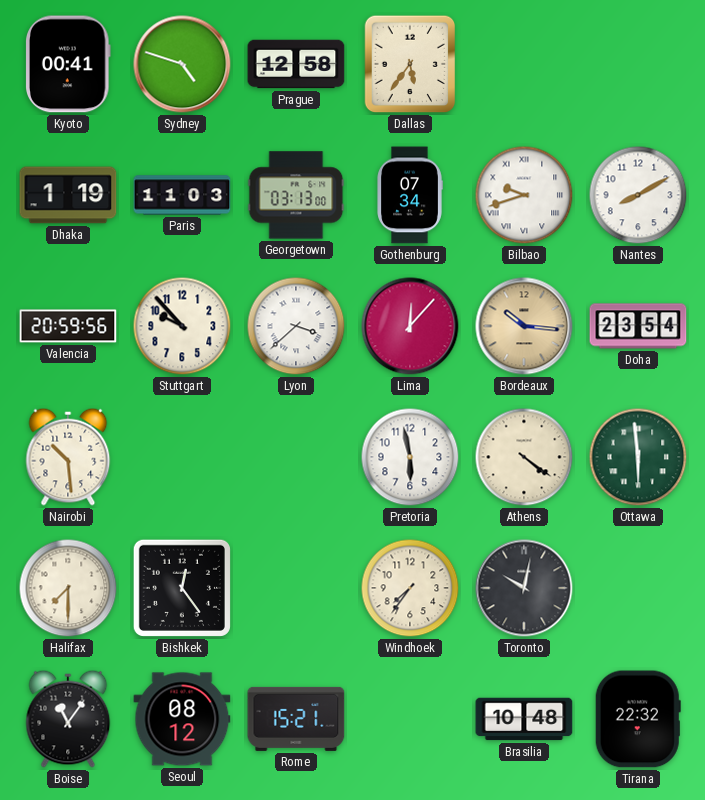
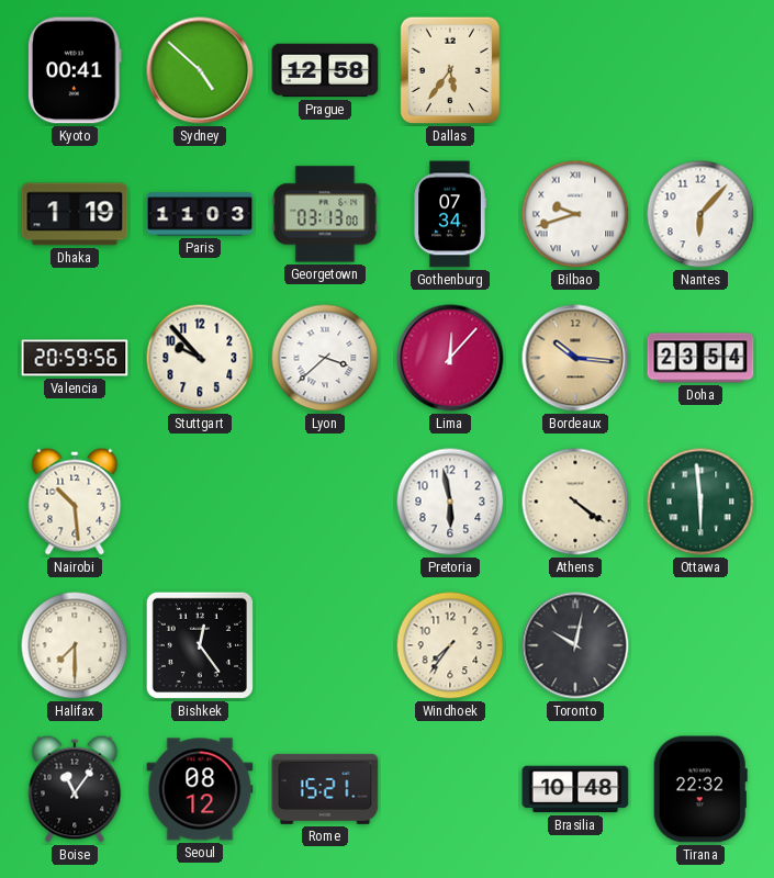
Sydney: 4:48 -> 4:52
Nantes: 8:10 -> 6:07
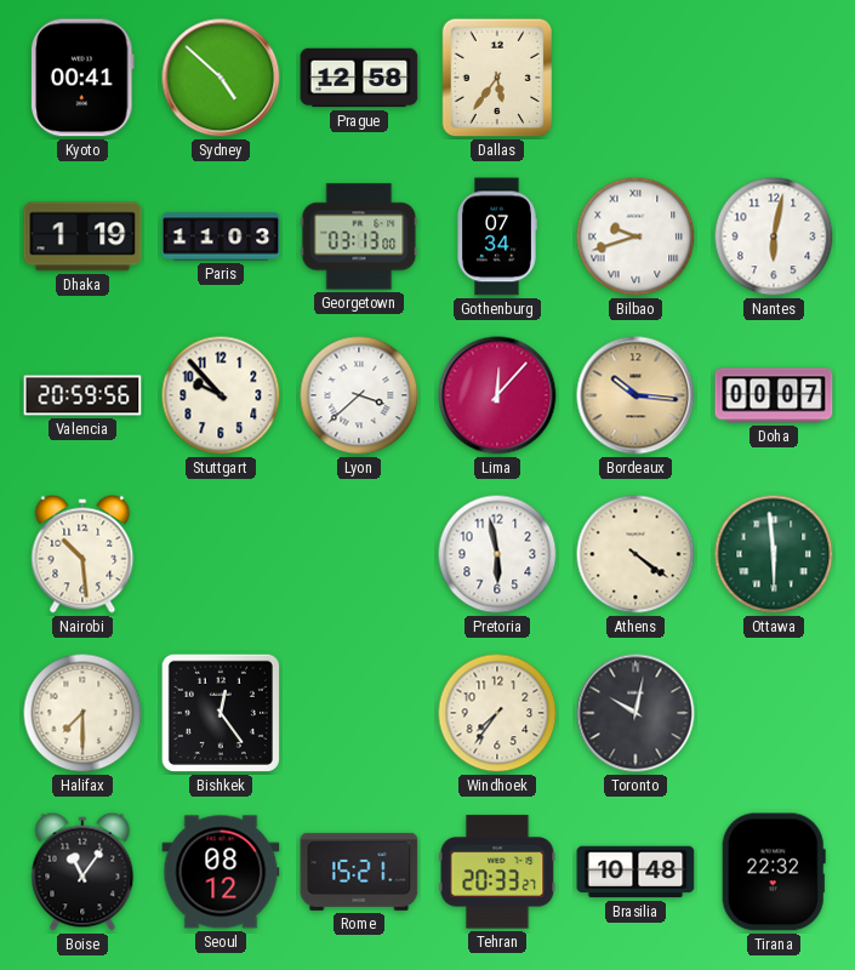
Nantes: 6:07 -> 6:02
Doha: 23:54 -> 00:07
Tehran: none -> 20:33
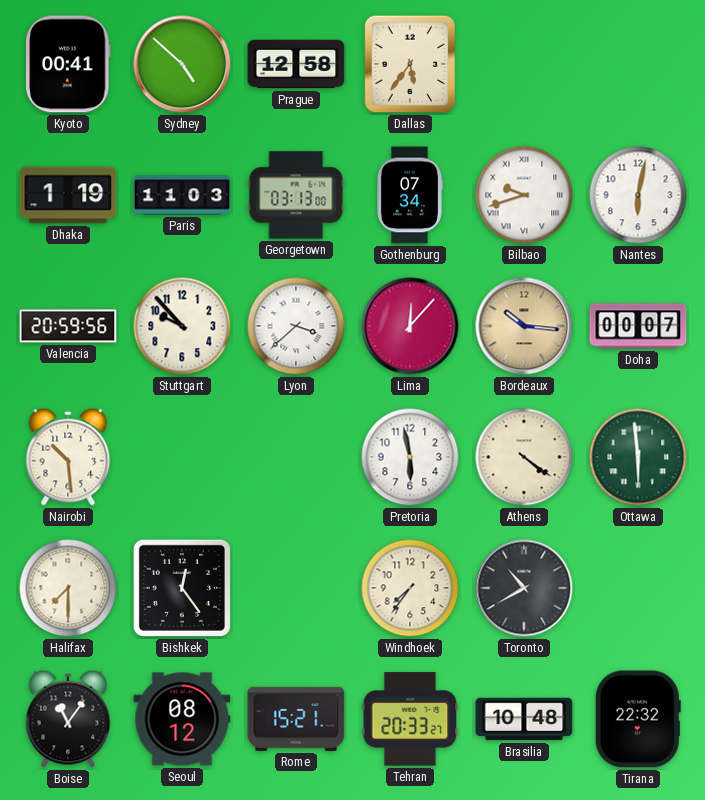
Toronto: 10:02 -> 10:40
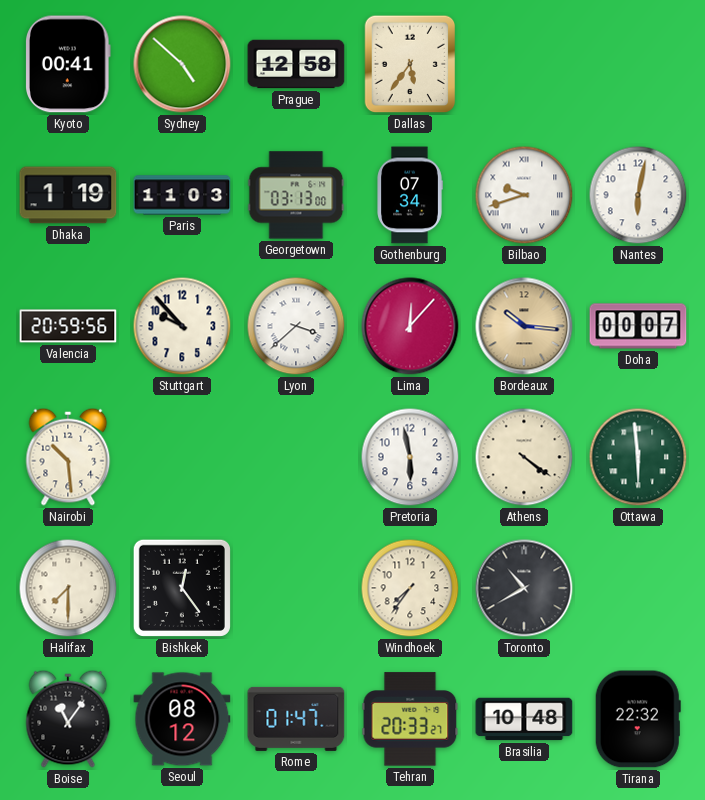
Rome: 15:21 -> 01:47
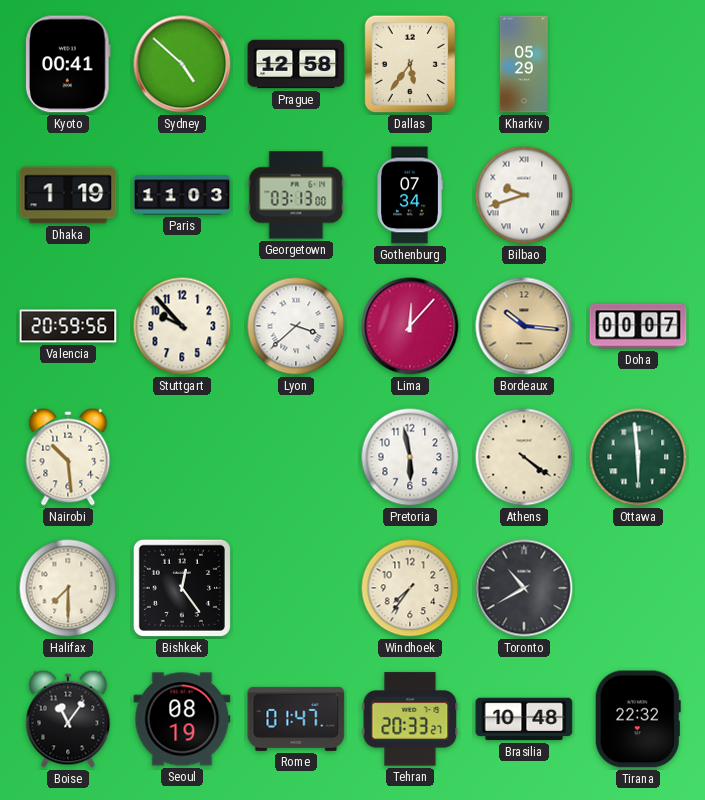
Kharkiv: none -> 05:29
Nantes: 6:02 -> none
Seoul: 08:12 -> 08:19
